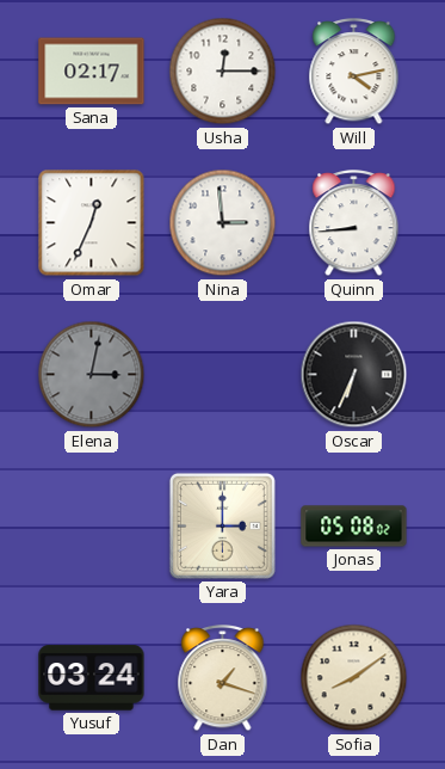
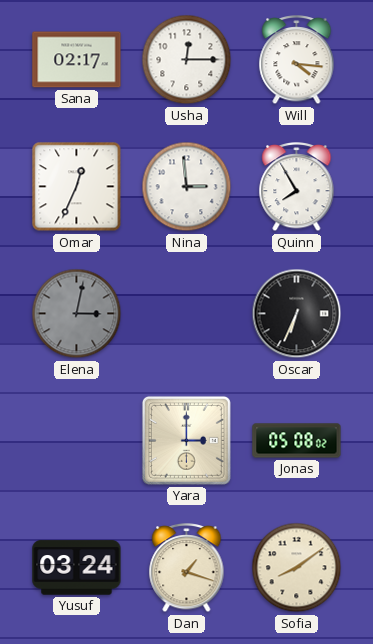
Will: 4:13 -> 4:16
Quinn: 8:44 -> 7:55
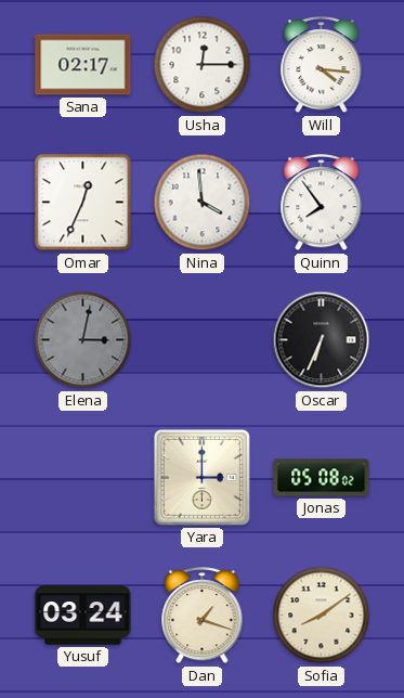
Nina: 2:59 -> 3:59
Quinn: 7:55 -> 7:54
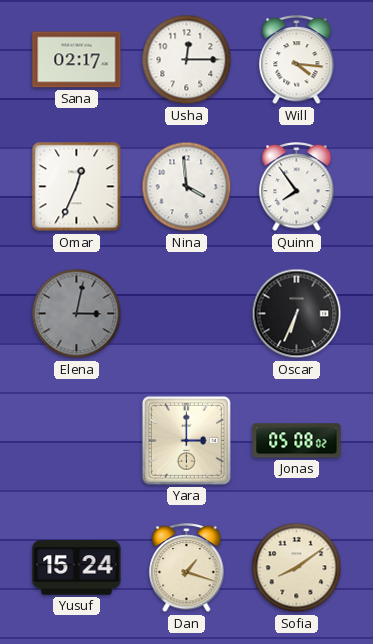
Yusuf: 03:24 -> 15:24
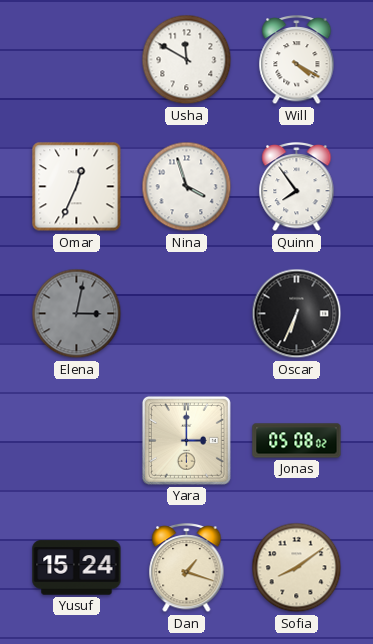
Sana: 02:17 -> none
Usha: 12:15 -> 11:50
Will: 4:16 -> 4:20
Nina: 3:59 -> 3:57
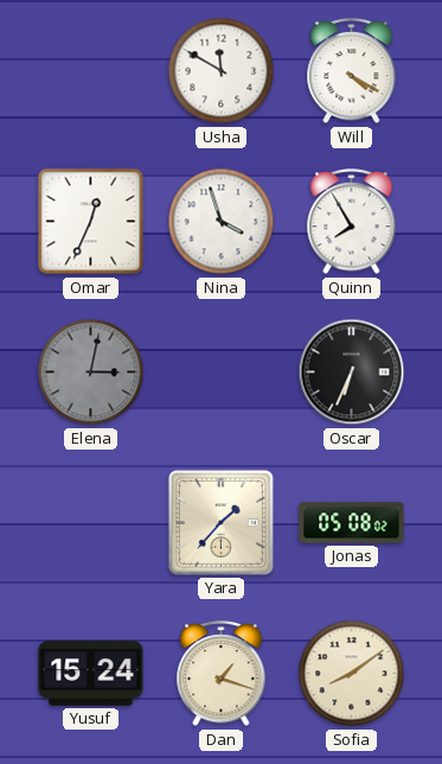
Quinn: 7:54 -> 7:55
Yara: 3:00 -> 1:37
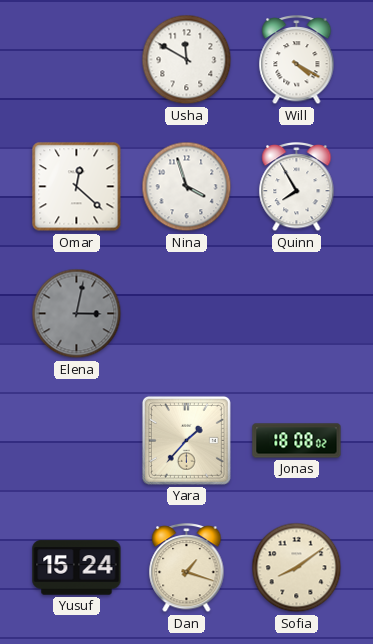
Omar: 12:34 -> 12:22
Oscar: 6:34 -> none
Jonas: 05:08 -> 18:08
